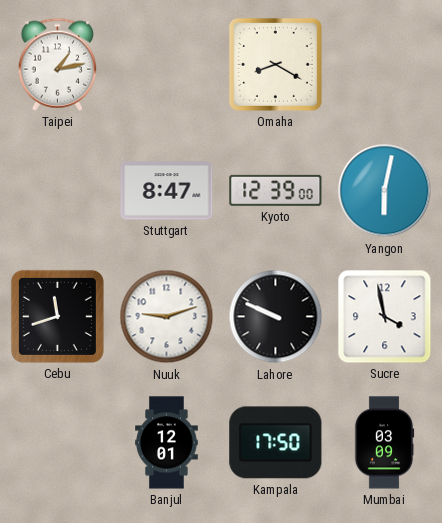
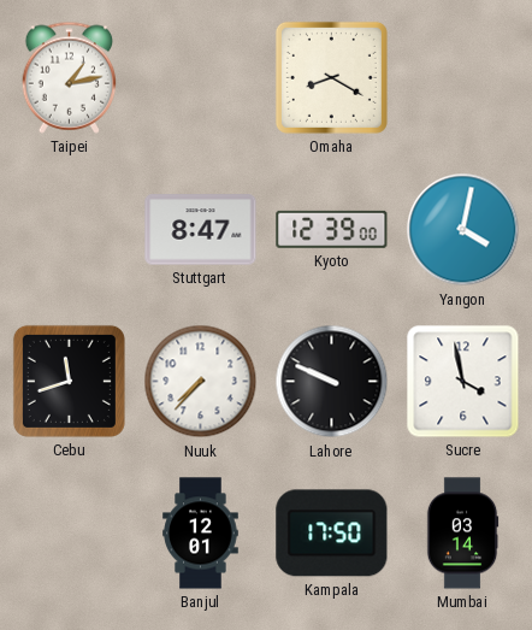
Yangon: 6:02 -> 4:02
Nuuk: 9:12 -> 7:37
Mumbai: 03:09 -> 03:14
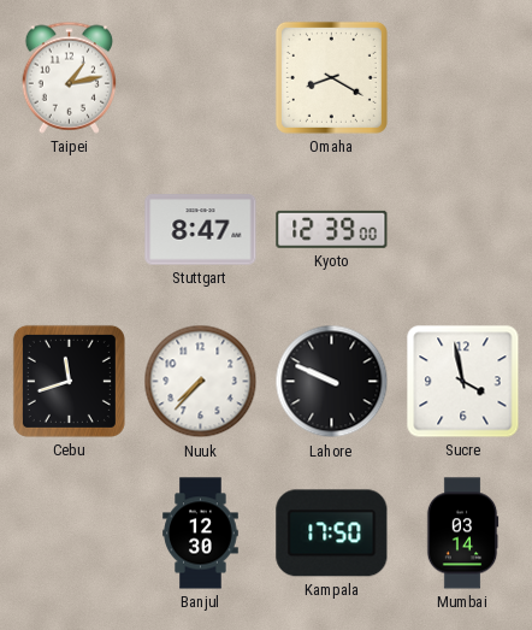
Yangon: 4:02 -> none
Banjul: 12:01 -> 12:30
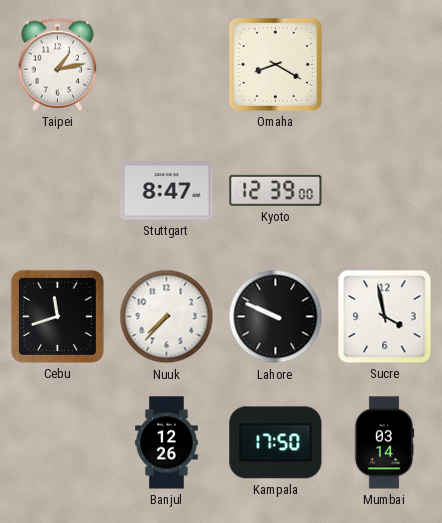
Banjul: 12:30 -> 12:26
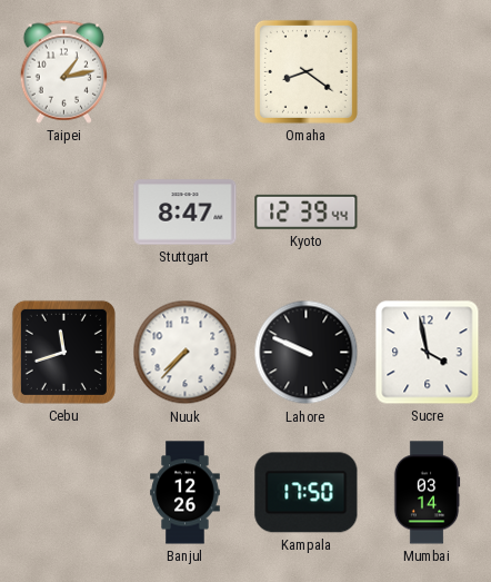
Omaha: 8:20 -> 8:21
Kyoto: 12:39:00 -> 12:39:44
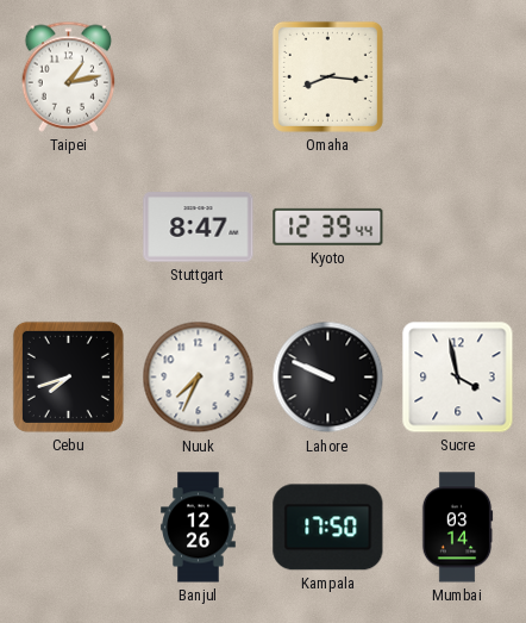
Omaha: 8:21 -> 8:16
Cebu: 11:42 -> 7:42
Nuuk: 7:37 -> 7:34
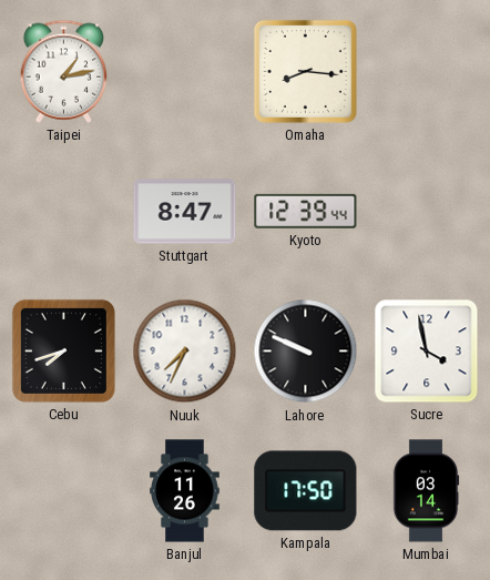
Banjul: 12:26 -> 11:26
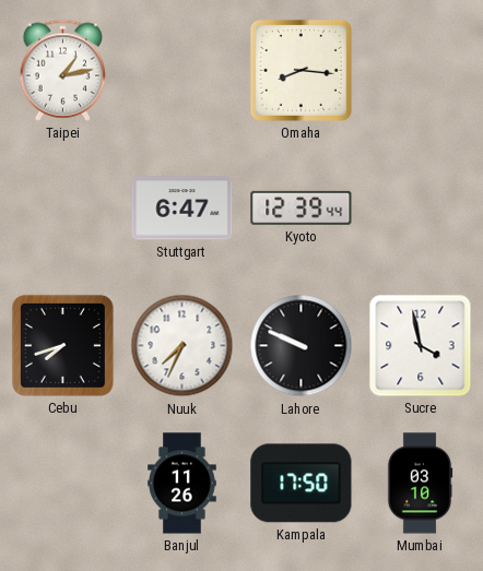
Stuttgart: 8:47 -> 6:47
Mumbai: 03:14 -> 03:10
